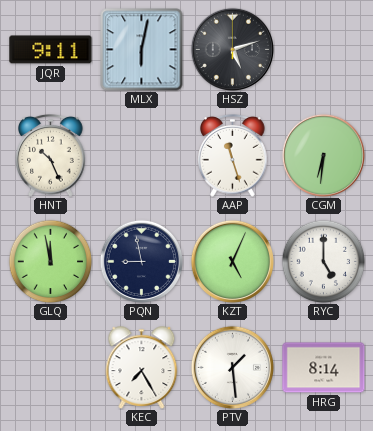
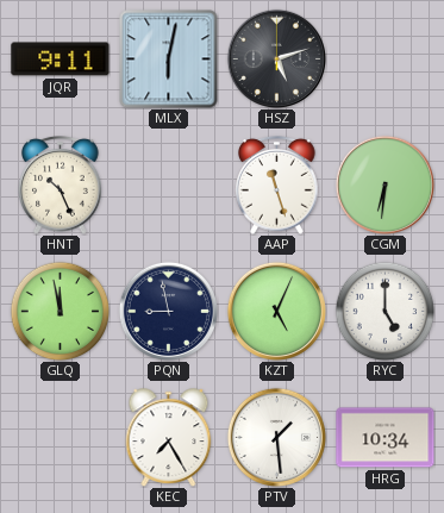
HRG: 8:14 -> 10:34
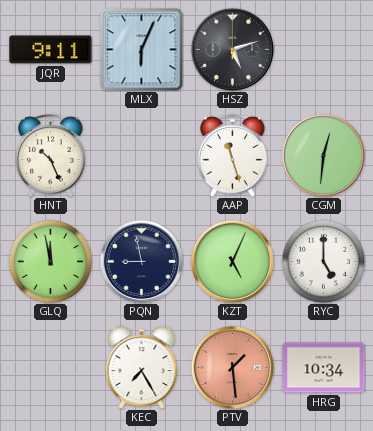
MLX: 6:02 -> 6:04
CGM: 6:31 -> 12:31
PTV dial: white -> salmon
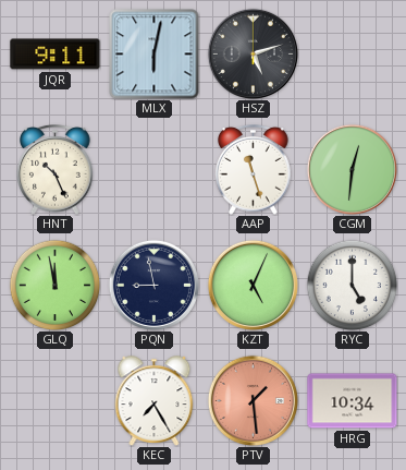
MLX: 6:04 -> 6:02
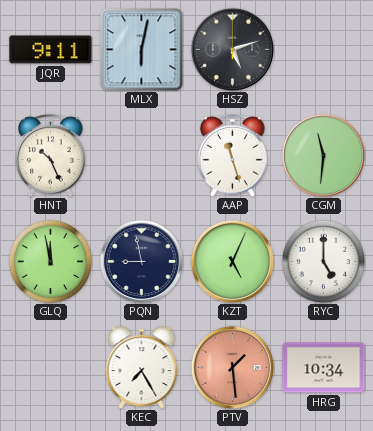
CGM: 12:31 -> 11:31
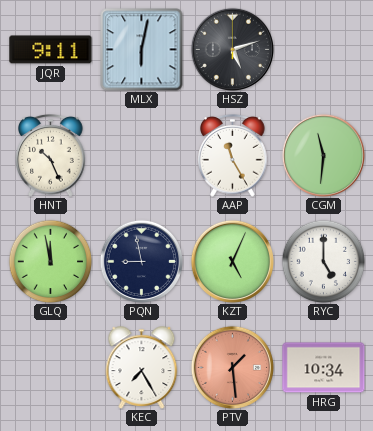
AAP: 11:27 -> 11:25
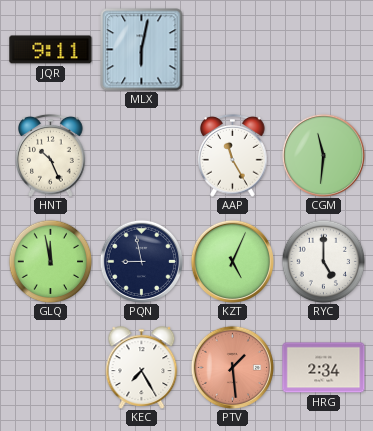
HSZ: 5:12 -> none
HRG: 10:34 -> 2:34
